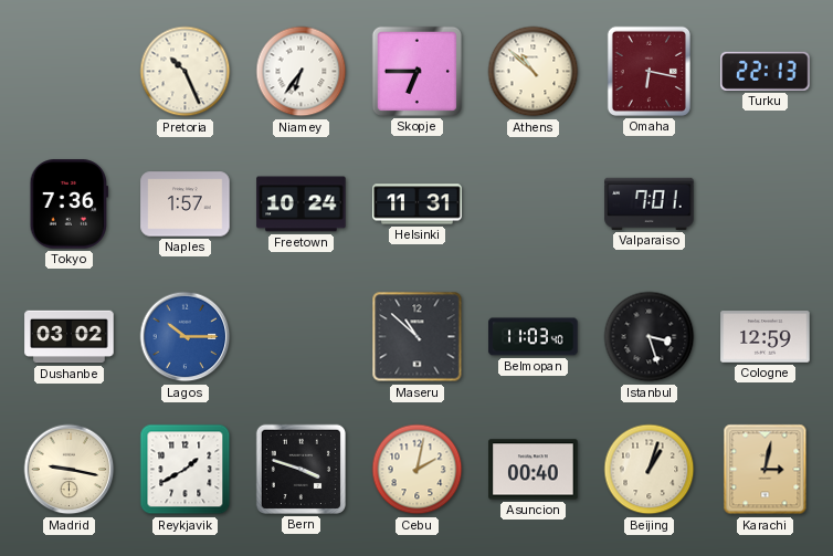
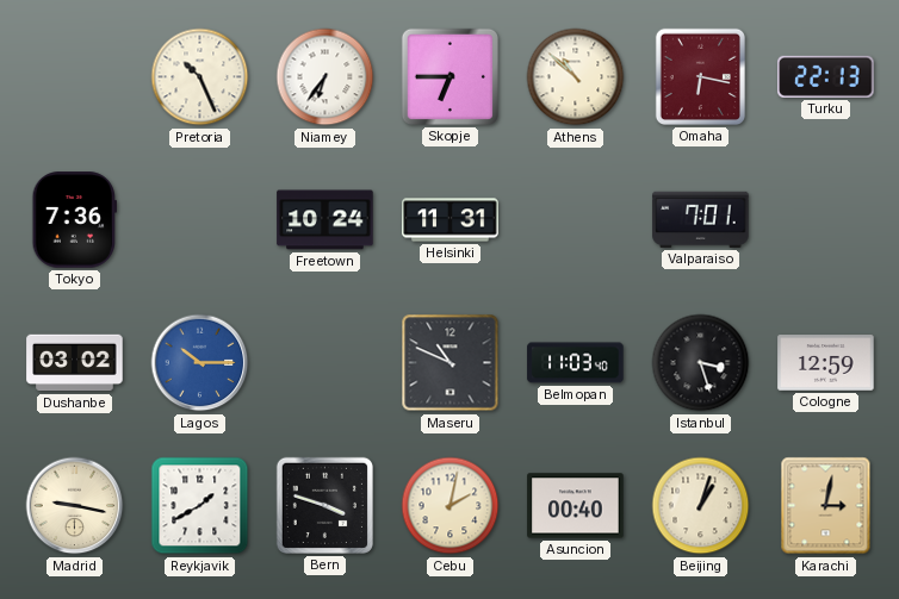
Naples: 1:57 -> none
Maseru: 10:52 -> 10:49
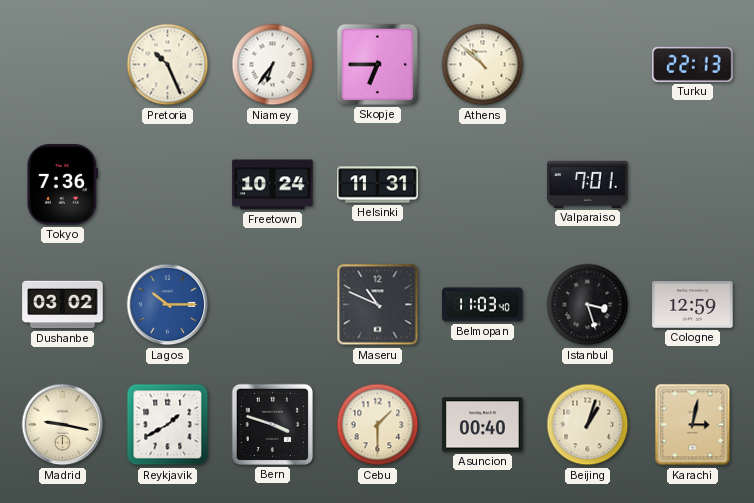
Omaha: 6:17 -> none
Cebu: 2:02 -> 1:30
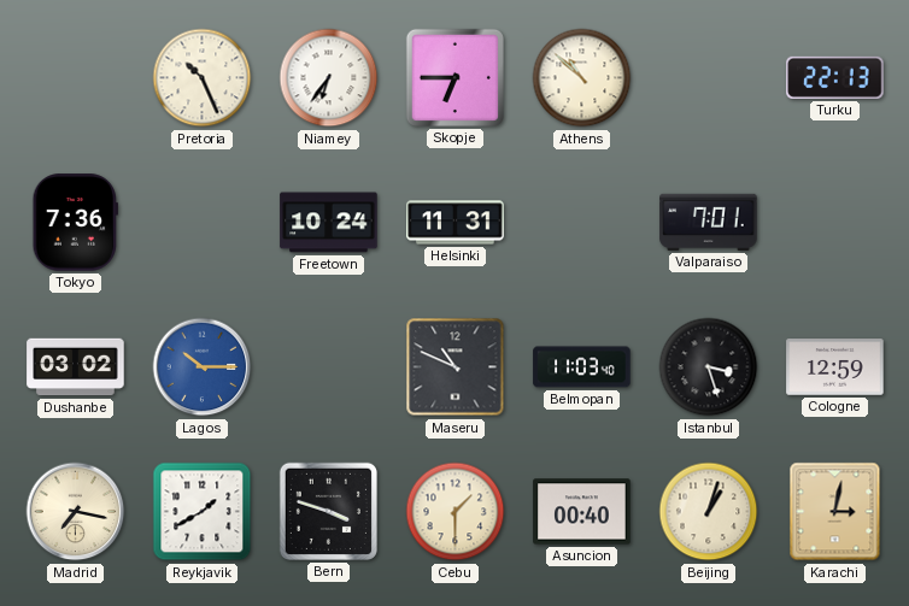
Madrid: 9:17 -> 7:17
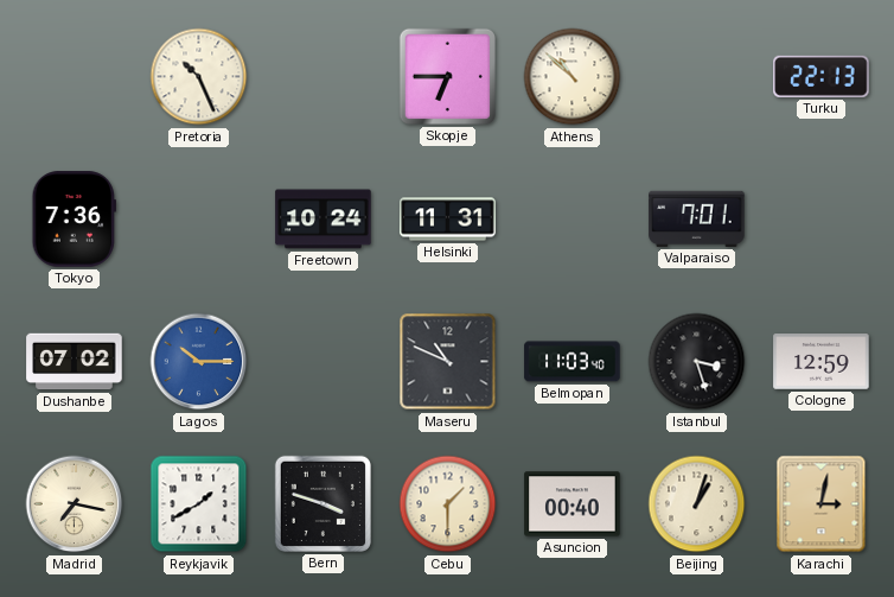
Niamey: 6:36 -> none
Dushanbe: 03:02 -> 07:02
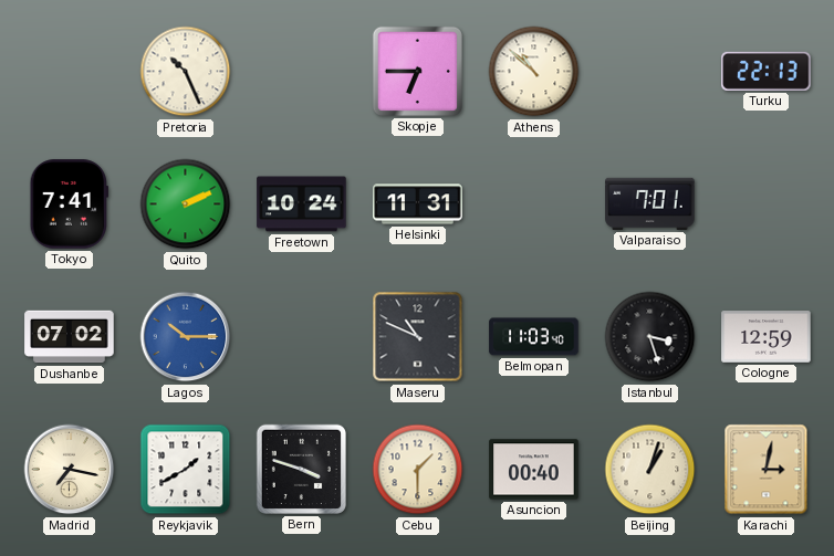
Tokyo: 7:36 -> 7:41
Quito: none -> 2:11
